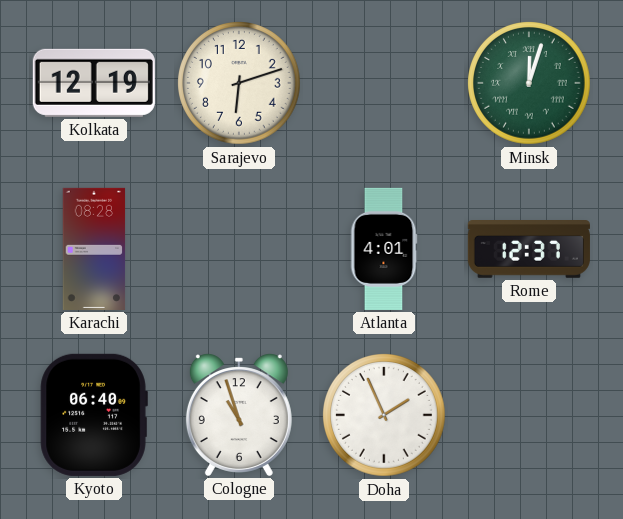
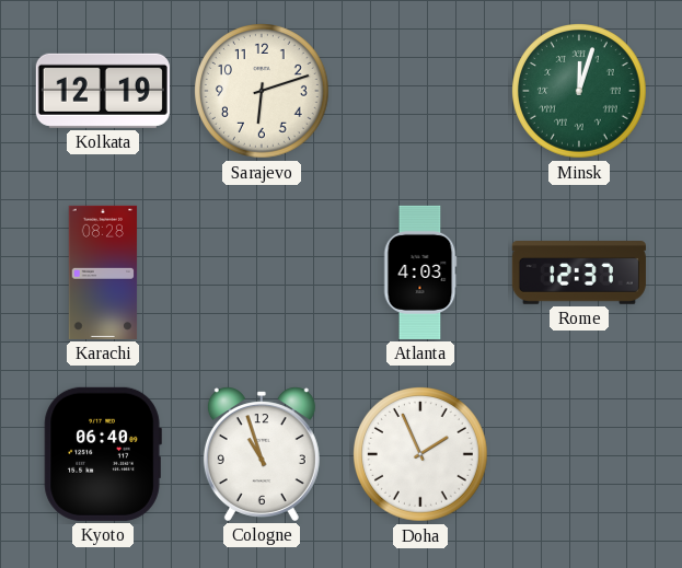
Atlanta: 4:01 -> 4:03
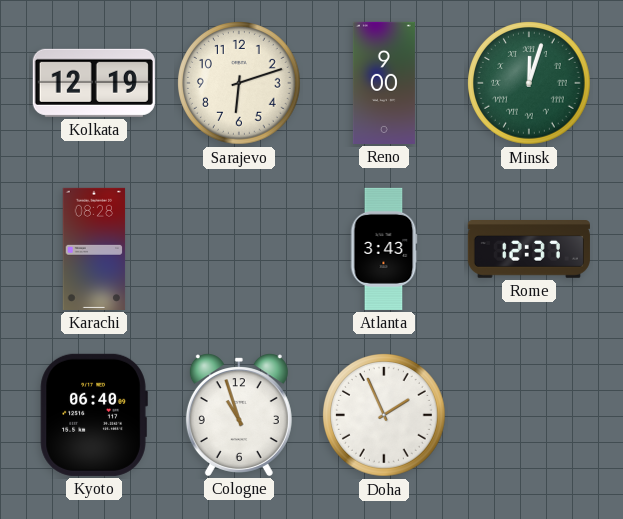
Reno: none -> 9:00
Atlanta: 4:03 -> 3:43
